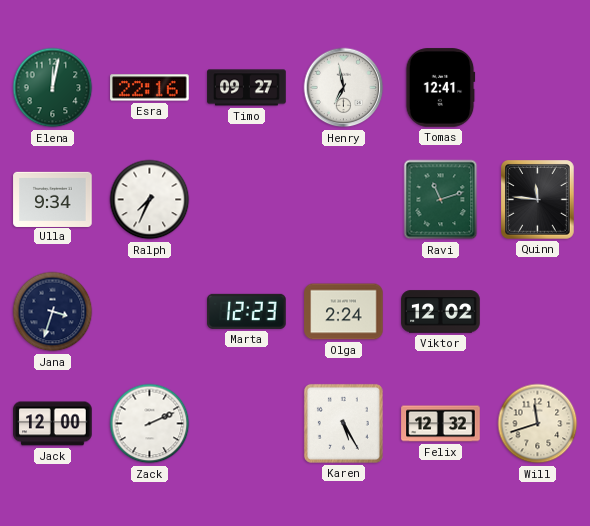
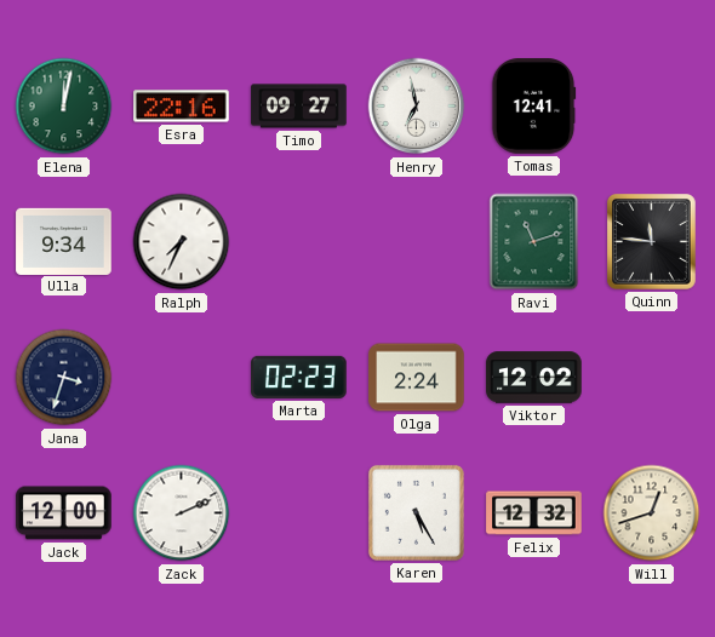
Marta: 12:23 -> 02:23
Will: 11:42 -> 12:42
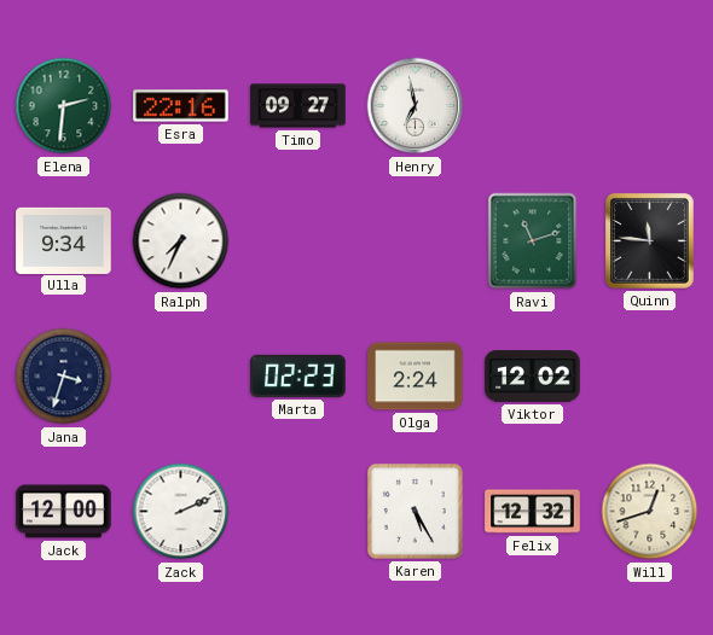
Elena: 12:02 -> 2:31
Tomas: 12:41 -> none
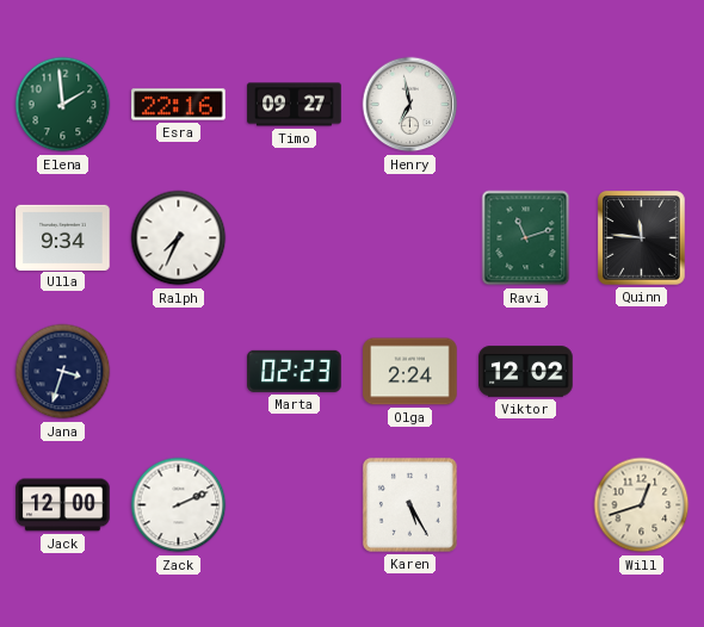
Elena: 2:31 -> 1:59
Felix: 12:32 -> none
